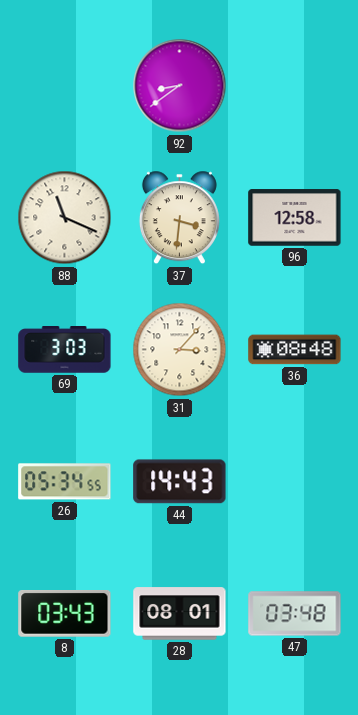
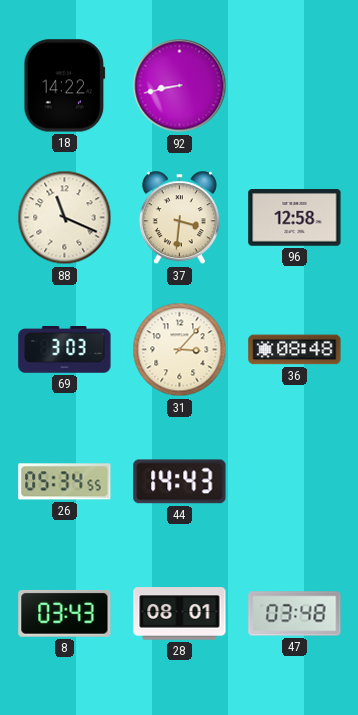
18: none -> 14:22
92: 8:39 -> 8:43
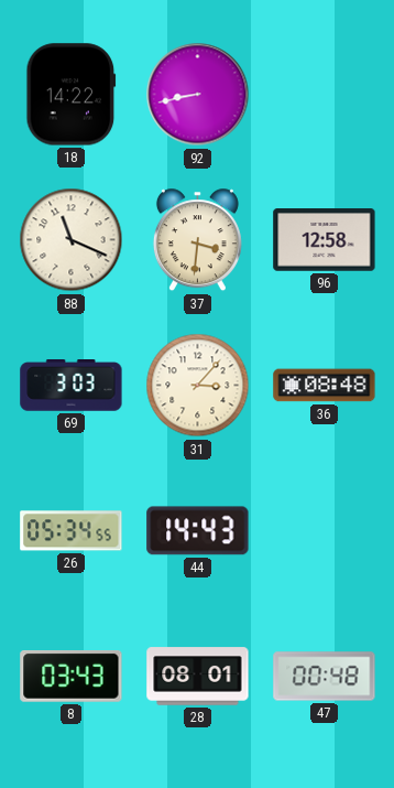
47: 03:48 -> 00:48
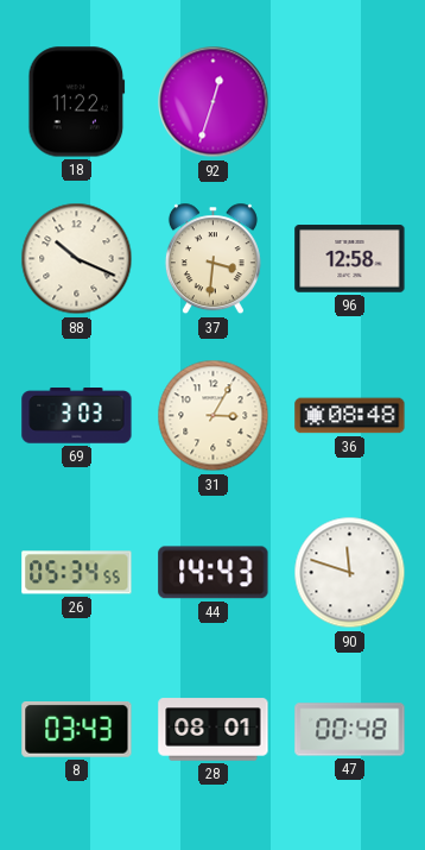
18: 14:22 -> 11:22
92: 8:43 -> 12:33
88: 11:19 -> 10:19
31: 3:07 -> 3:05
90: none -> 11:48
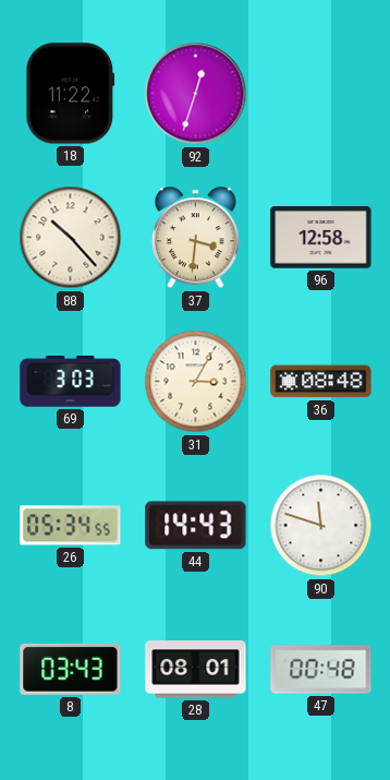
88: 10:19 -> 10:23
